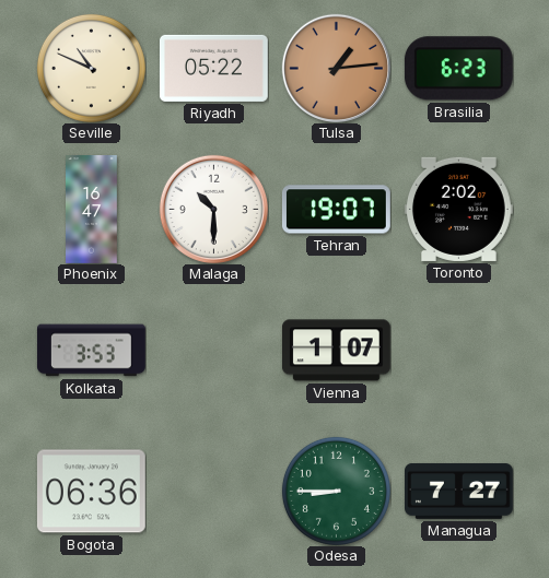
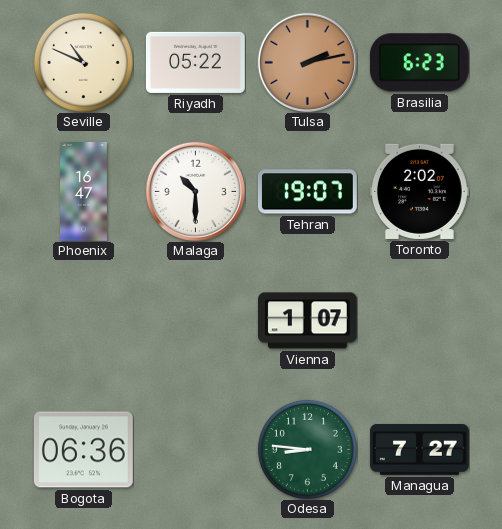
Tulsa: 1:14 -> 2:13
Kolkata: 3:53 -> none
Odesa: 8:45 -> 8:46
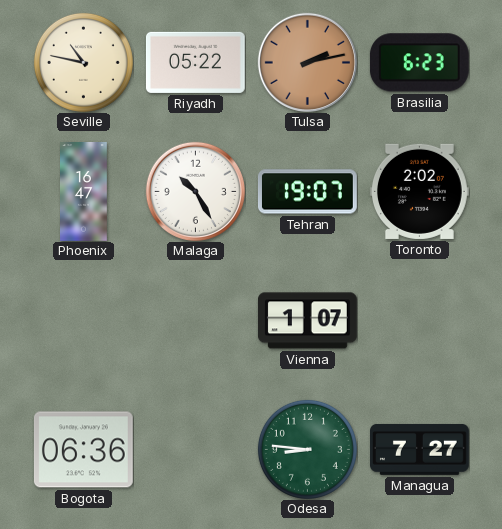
Seville: 10:49 -> 10:47
Malaga: 10:30 -> 10:25
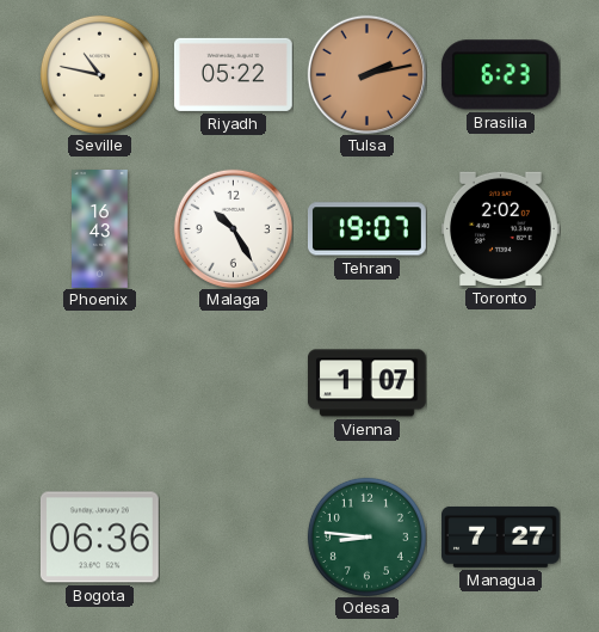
Phoenix: 16:47 -> 16:43
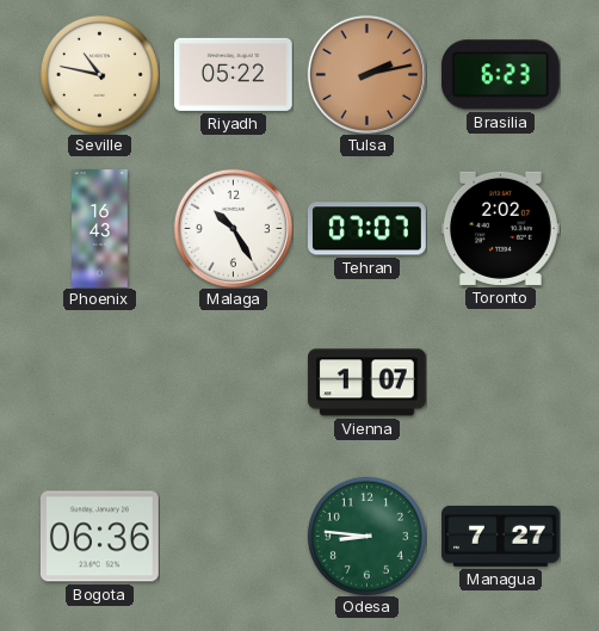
Tehran: 19:07 -> 07:07
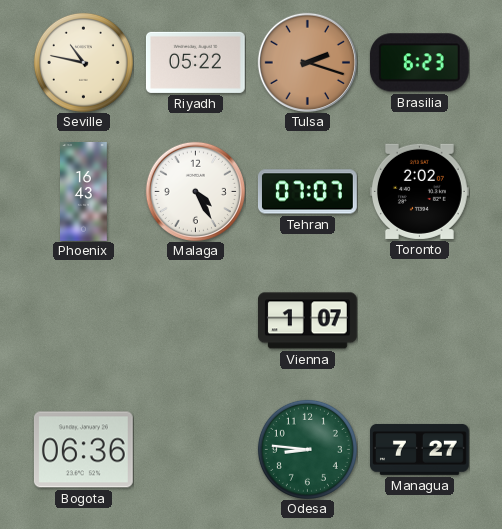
Tulsa: 2:13 -> 2:18
Malaga: 10:25 -> 4:25
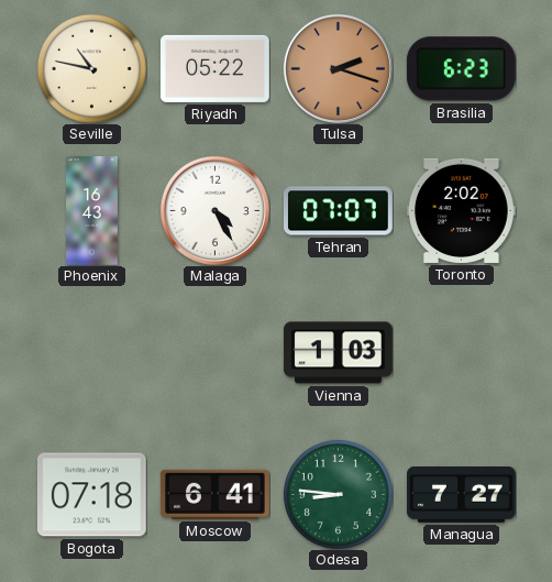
Vienna: 1:07 -> 1:03
Bogota: 06:36 -> 07:18
Moscow: none -> 6:41
